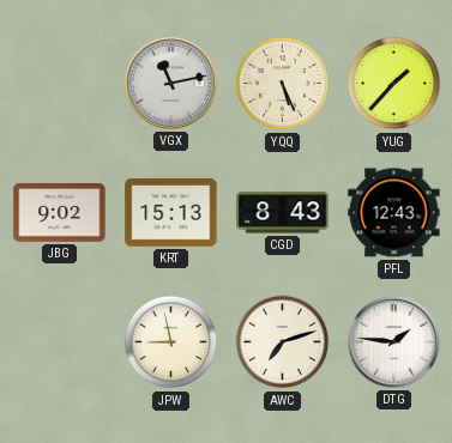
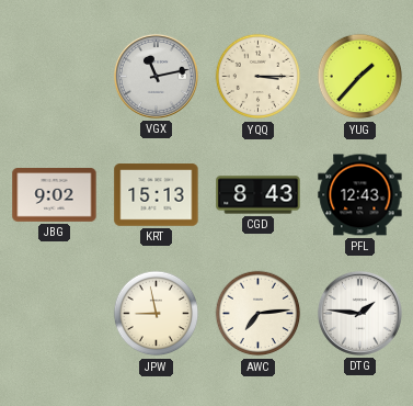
YQQ: 5:26 -> 3:15
AWC: 7:12 -> 7:14
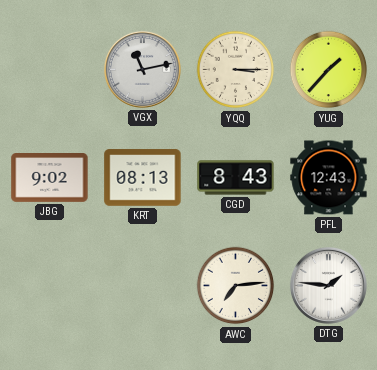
KRT: 15:13 -> 08:13
JPW: 8:58 -> none
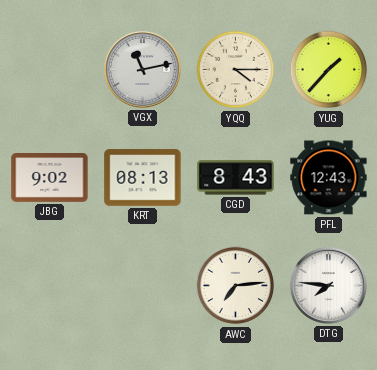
YQQ: 3:15 -> 4:15
DTG: 1:46 -> 7:46
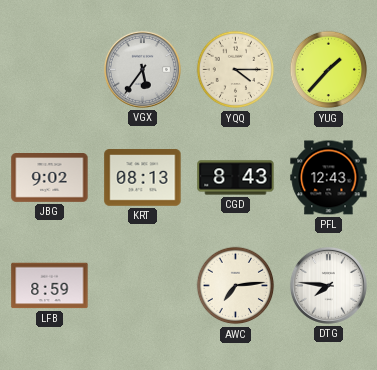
VGX: 11:13 -> 5:36
LFB: none -> 8:59
